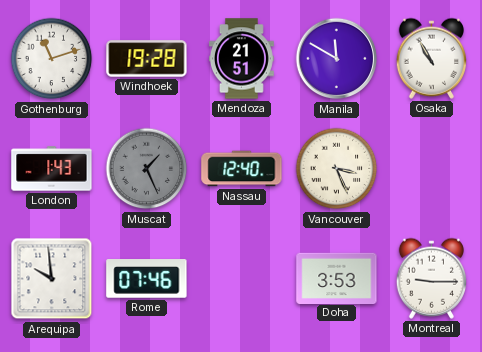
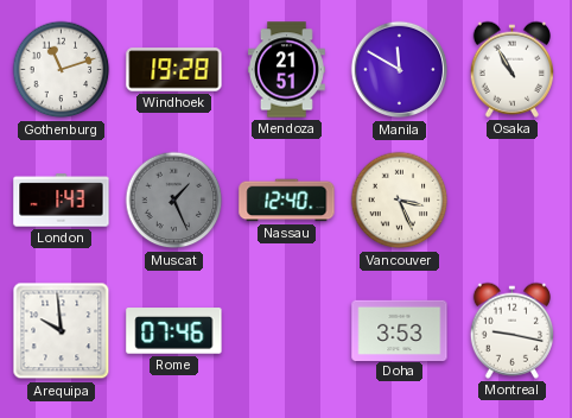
Montreal: 9:15 -> 9:17
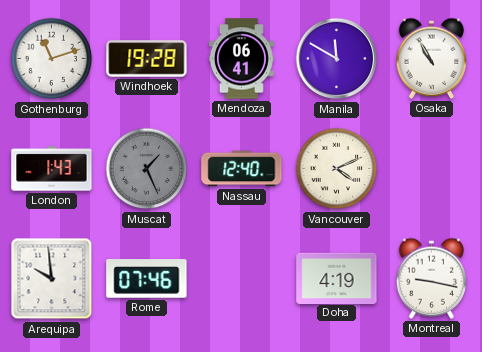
Mendoza: 21:51 -> 06:41
Vancouver: 3:26 -> 4:11
Doha: 3:53 -> 4:19
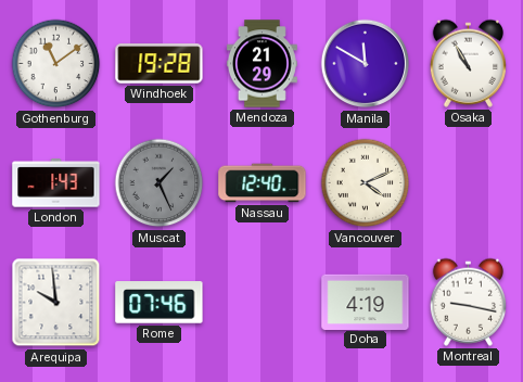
Gothenburg: 11:12 -> 11:09
Mendoza: 06:41 -> 21:29
